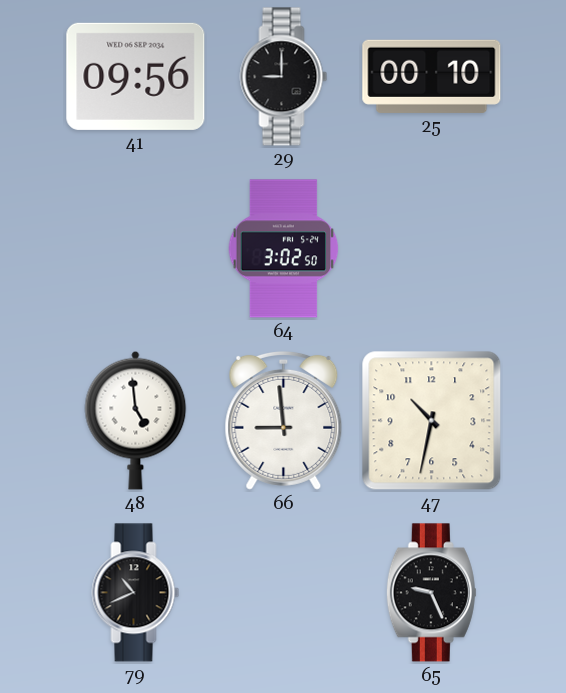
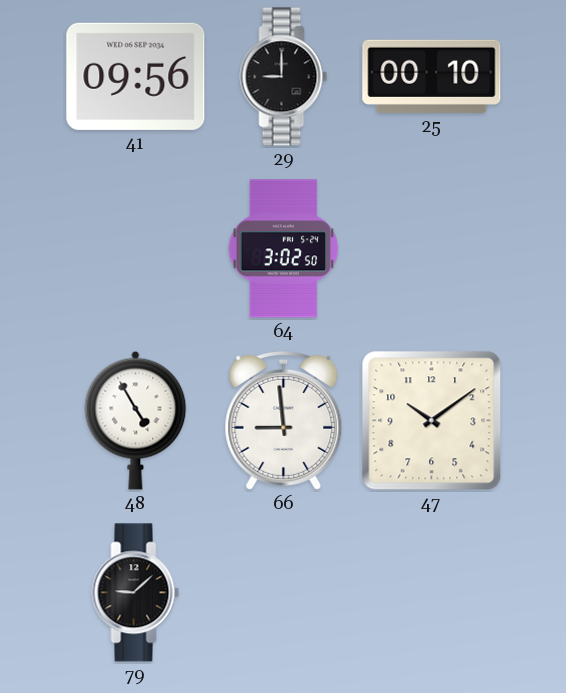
48: 4:59 -> 4:55
47: 10:32 -> 10:09
79: 10:41 -> 9:08
65: 9:26 -> none
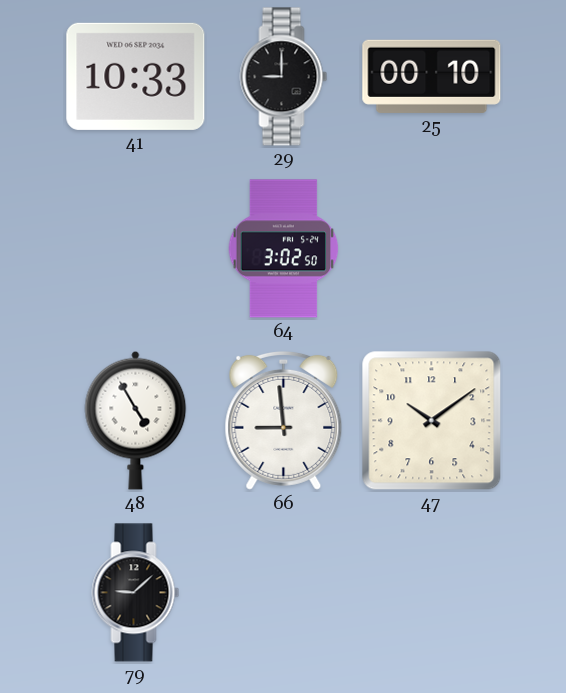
41: 09:56 -> 10:33
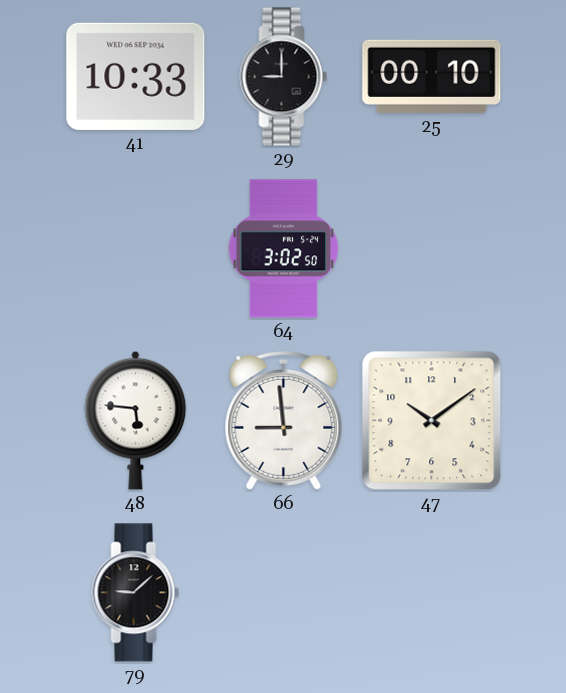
48: 4:55 -> 5:46
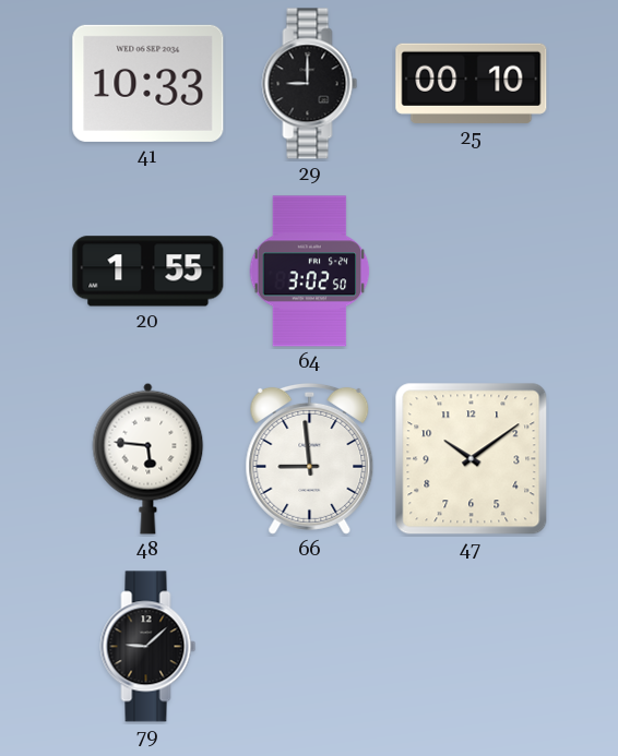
20: none -> 1:55
